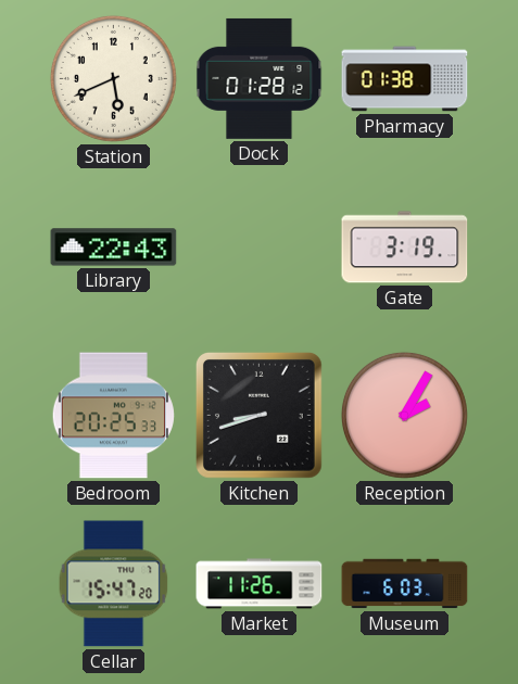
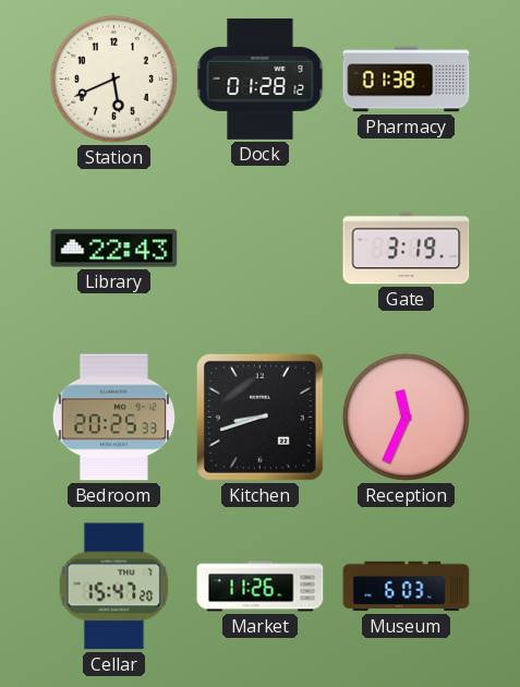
Reception: 2:05 -> 11:34
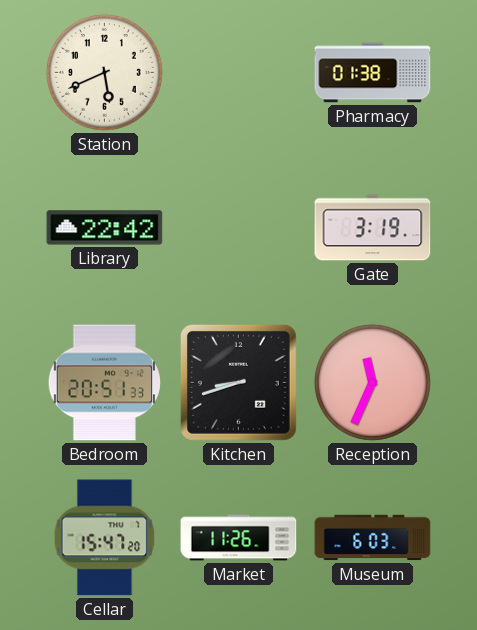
Dock: 01:28 -> none
Library: 22:43 -> 22:42
Bedroom: 20:25 -> 20:51
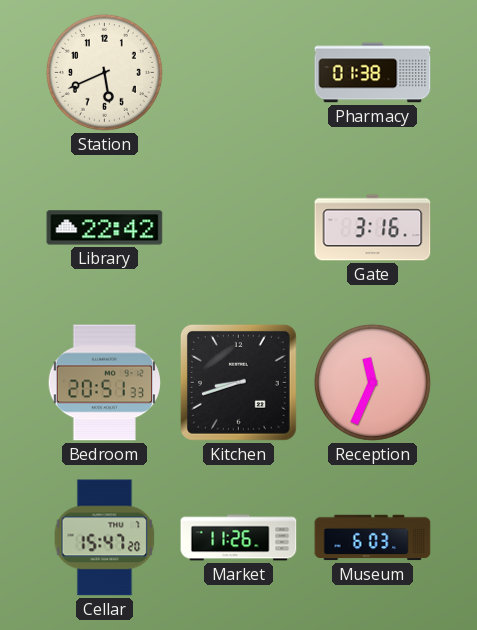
Gate: 3:19 -> 3:16
